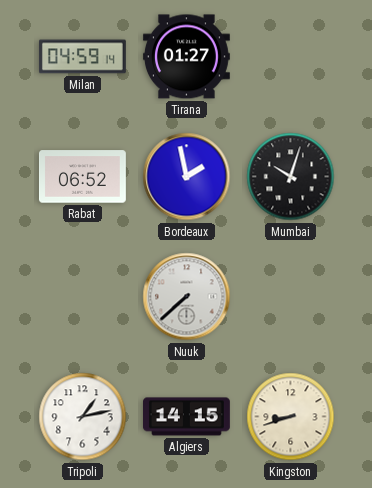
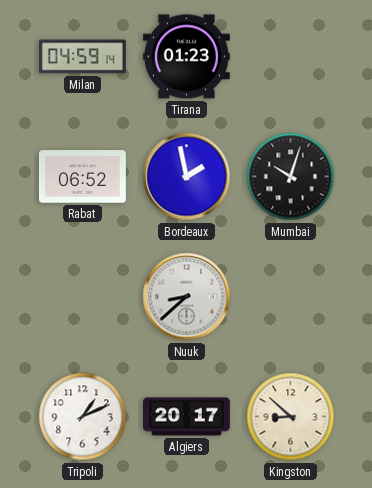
Tirana: 01:27 -> 01:23
Nuuk: 7:38 -> 8:38
Tripoli: 1:13 -> 1:11
Algiers: 14:15 -> 20:17
Kingston: 8:42 -> 8:52
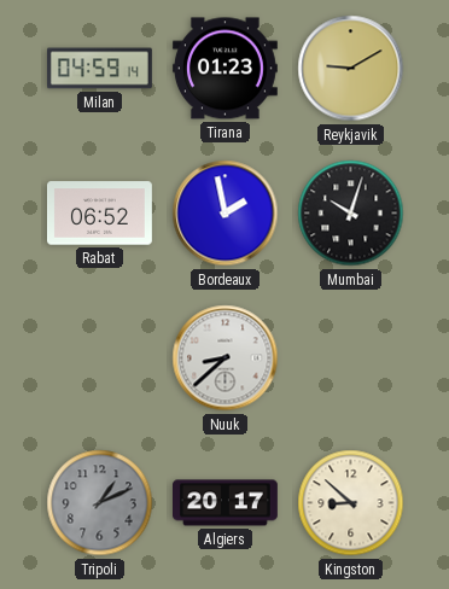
Reykjavik: none -> 9:10
Tripoli dial: white -> grey
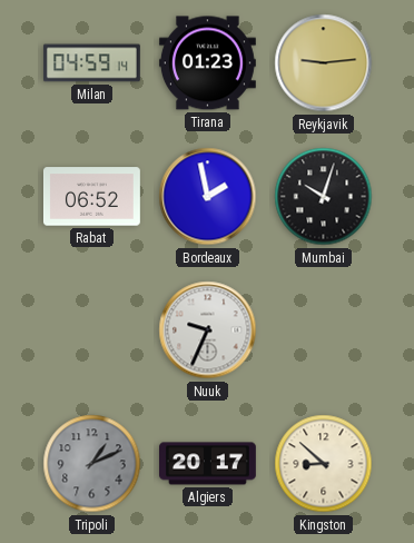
Reykjavik: 9:10 -> 9:14
Nuuk: 8:38 -> 9:34
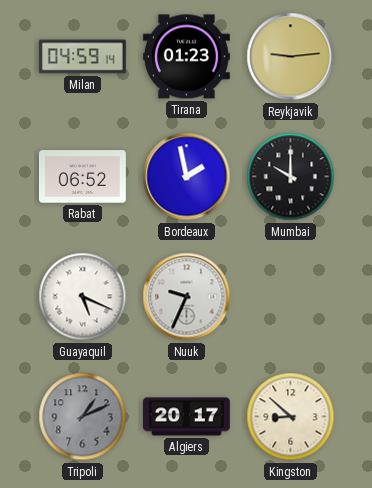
Mumbai: 10:03 -> 10:00
Guayaquil: none -> 5:19
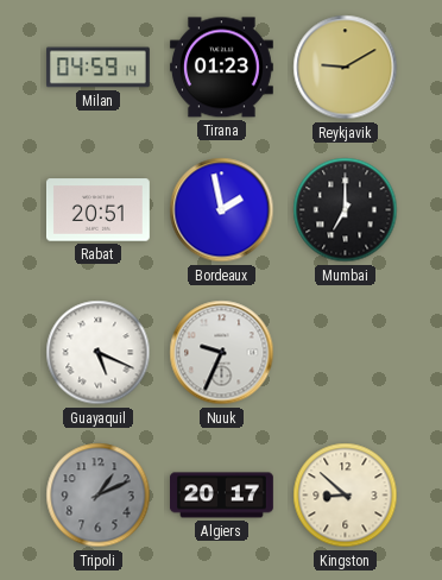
Reykjavik: 9:14 -> 9:10
Rabat: 06:52 -> 20:51
Mumbai: 10:00 -> 7:00
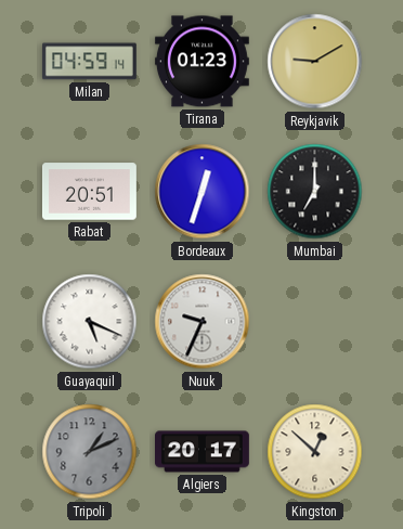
Bordeaux: 1:58 -> 12:33
Kingston: 8:52 -> 12:52
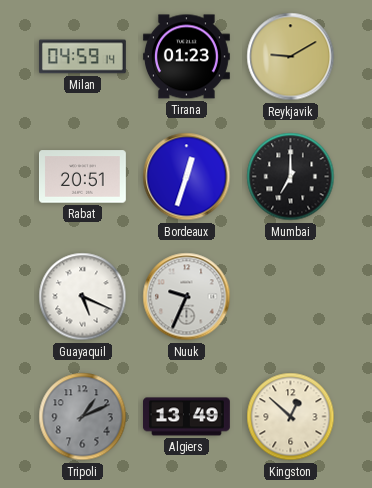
Algiers: 20:17 -> 13:49
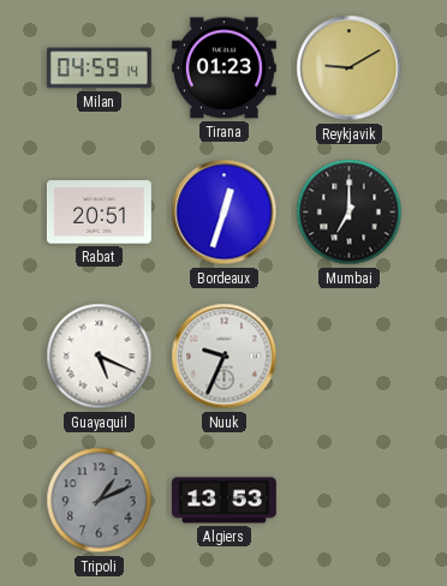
Algiers: 13:49 -> 13:53
Kingston: 12:52 -> none
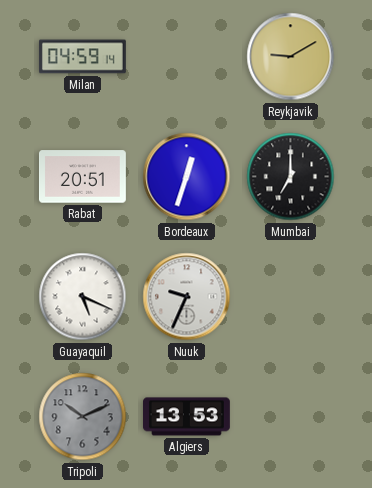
Tirana: 01:23 -> none
Tripoli: 1:11 -> 10:11
